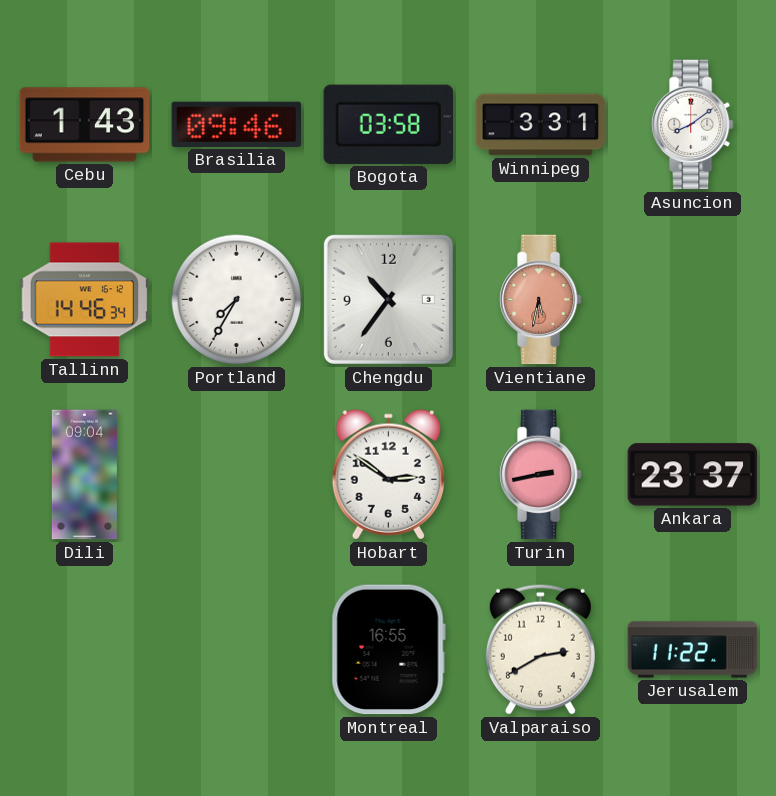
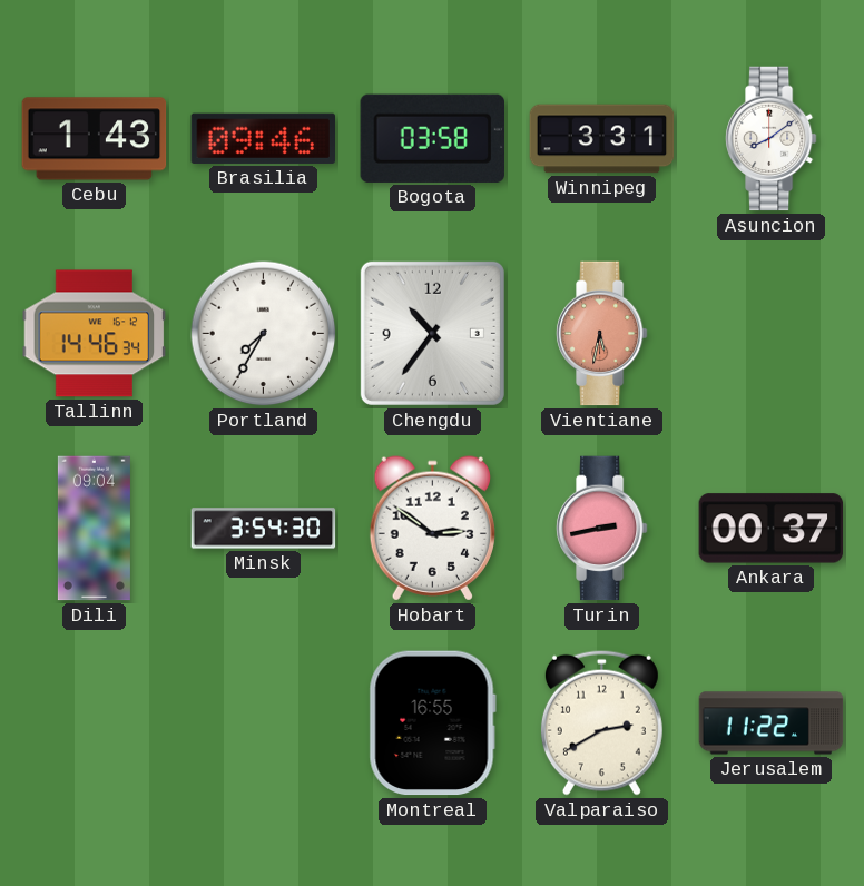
Minsk: none -> 3:54
Ankara: 23:37 -> 00:37
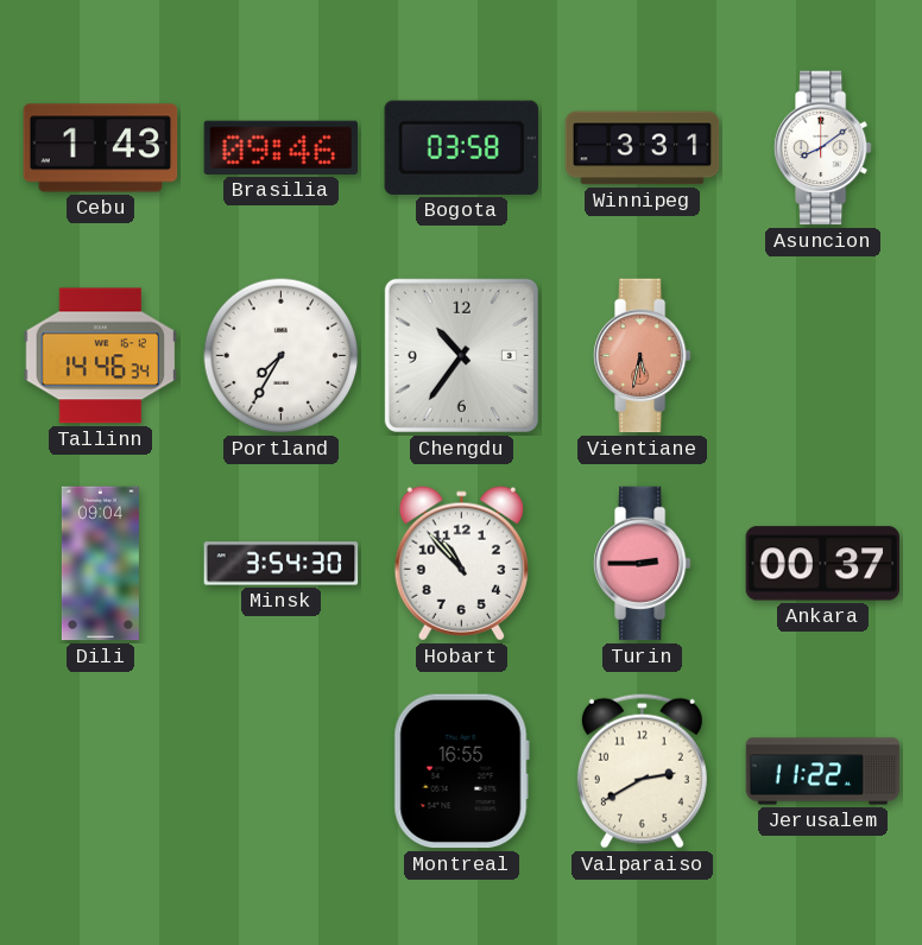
Hobart: 2:51 -> 10:53
Turin: 2:43 -> 2:45
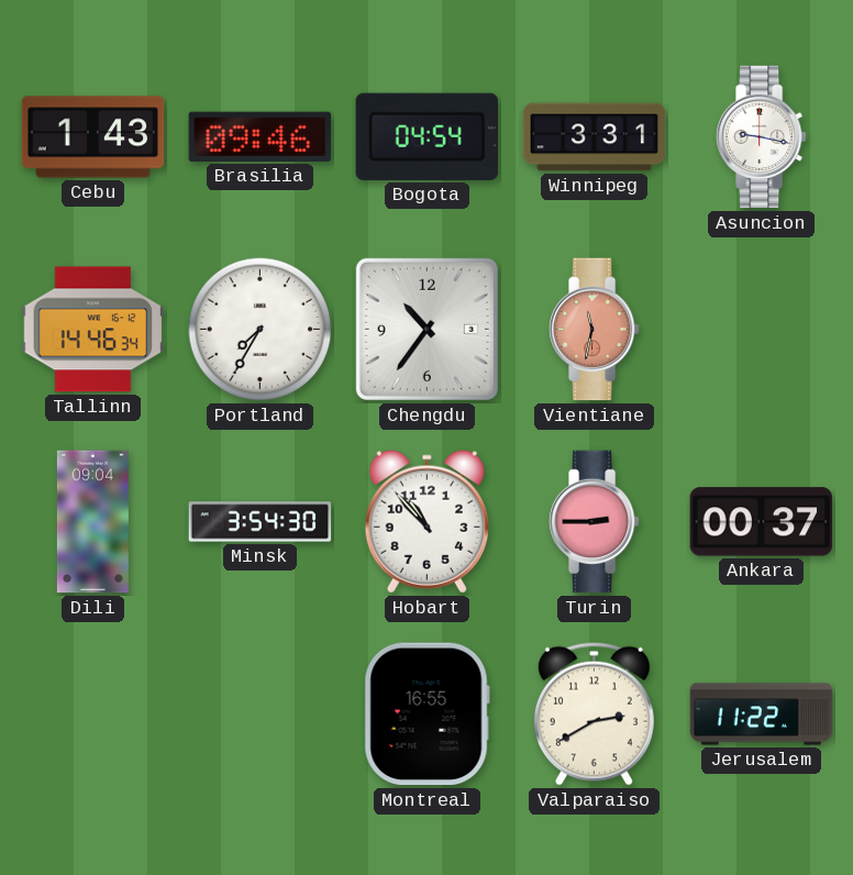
Bogota: 03:58 -> 04:54
Asuncion: 8:09 -> 9:17
Vientiane: 5:32 -> 11:32
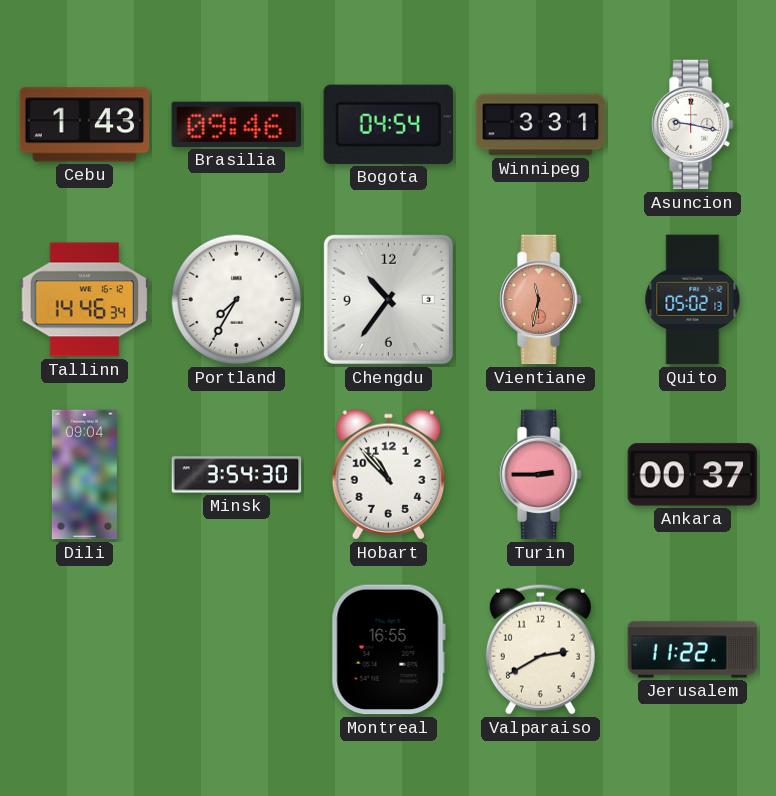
Quito: none -> 05:02
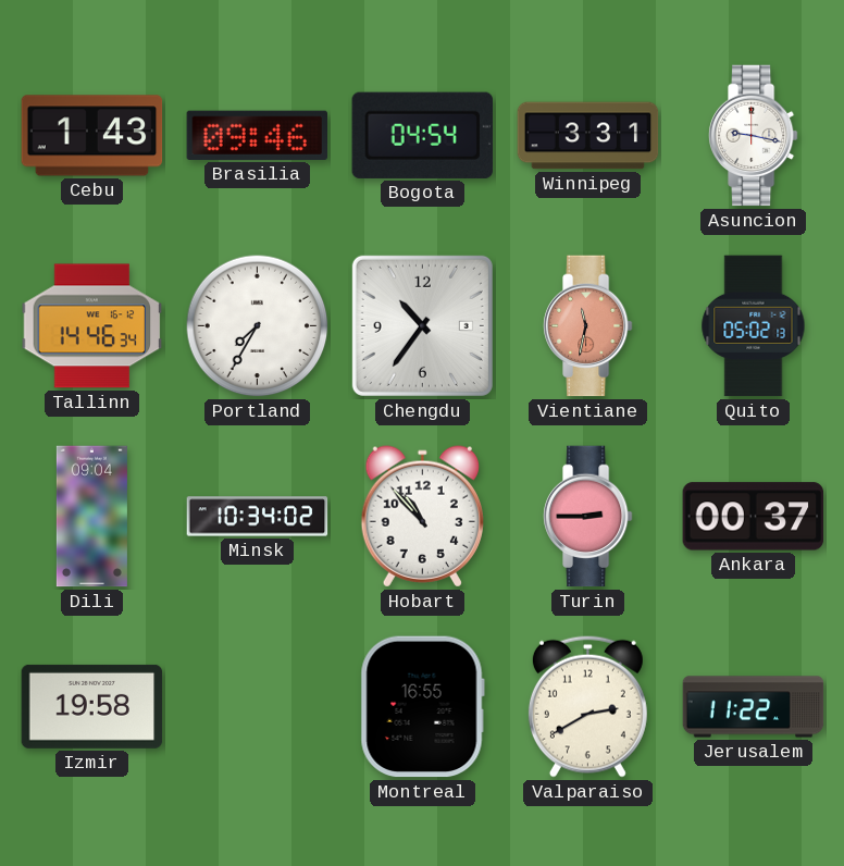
Minsk: 3:54 -> 10:34
Izmir: none -> 19:58
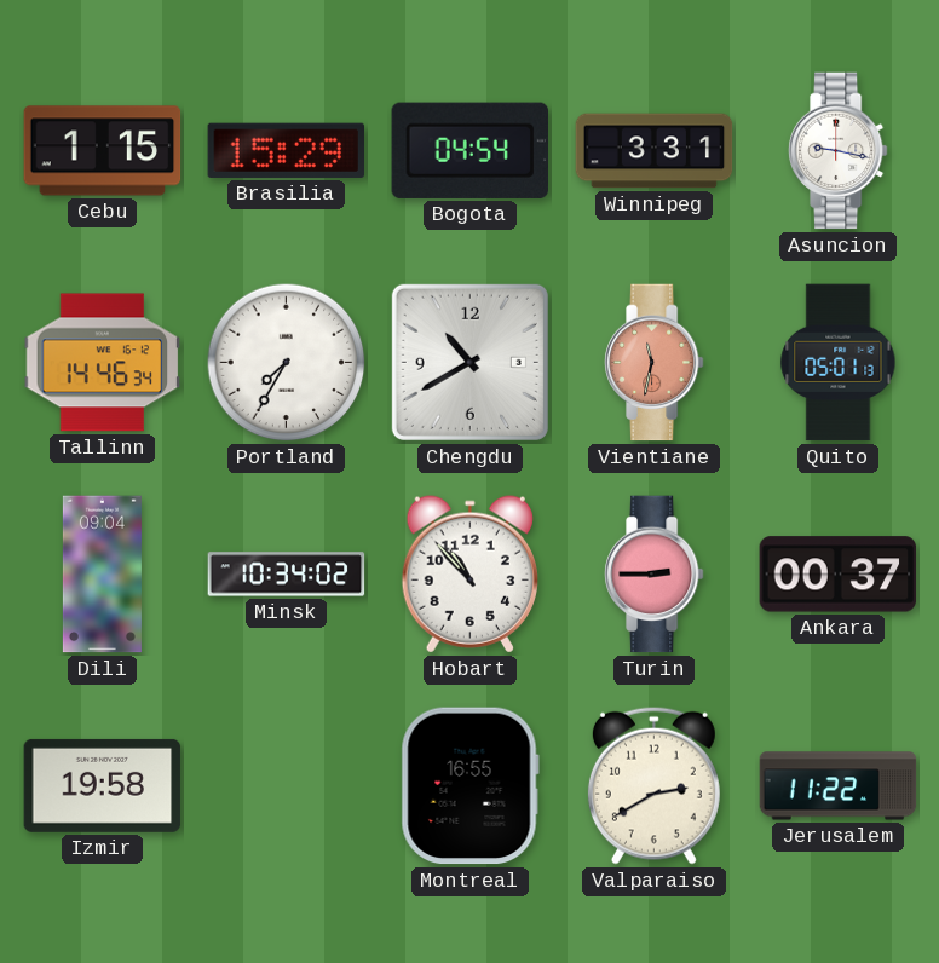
Cebu: 1:43 -> 1:15
Brasilia: 09:46 -> 15:29
Chengdu: 10:36 -> 10:40
Quito: 05:02 -> 05:01
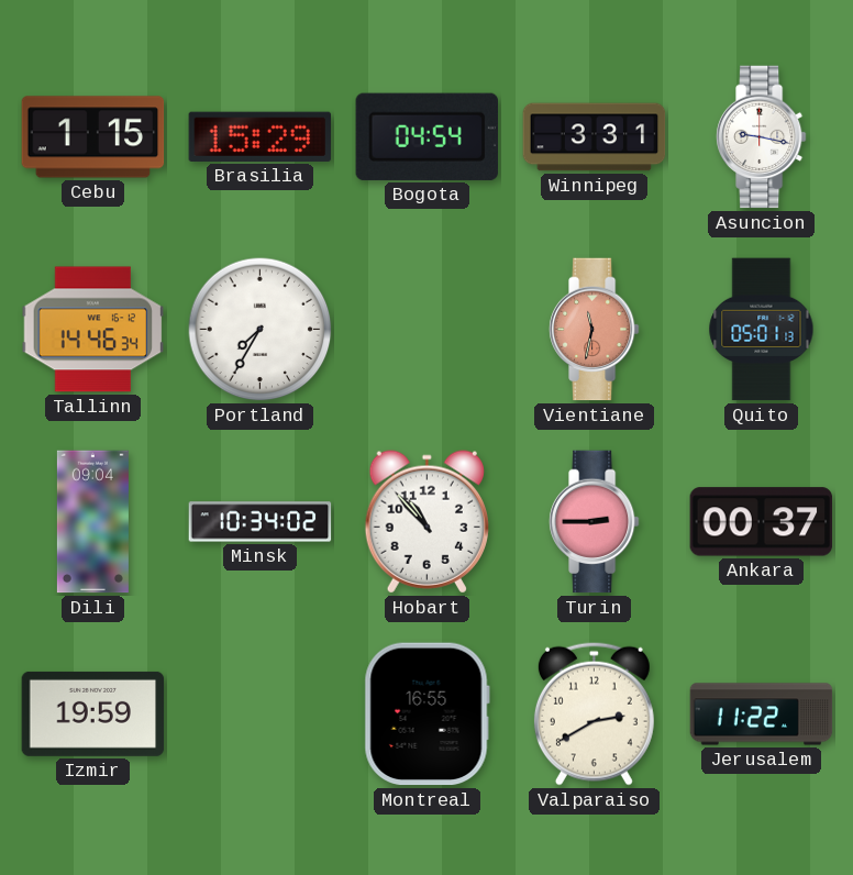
Chengdu: 10:40 -> none
Izmir: 19:58 -> 19:59
